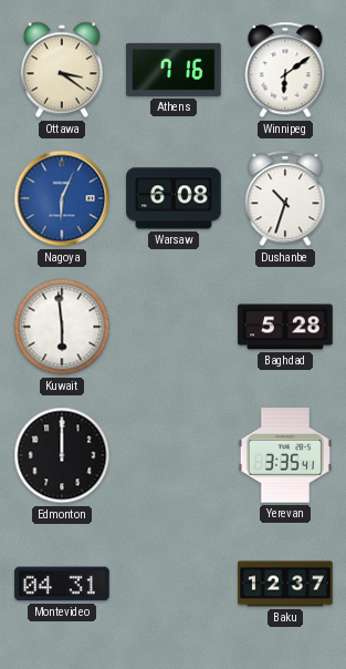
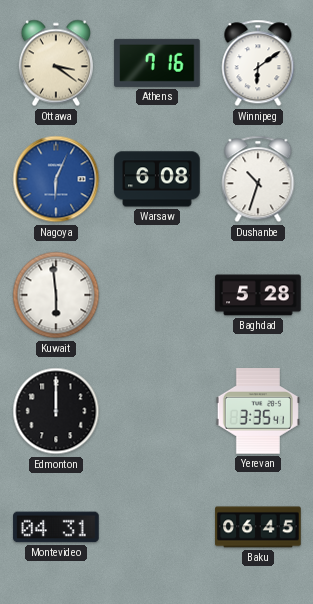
Baku: 12:37 -> 06:45
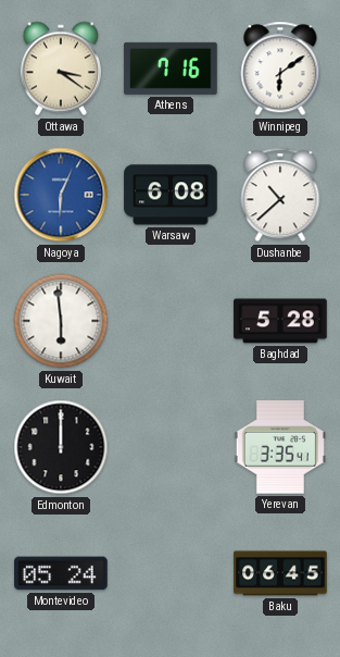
Dushanbe: 10:33 -> 10:38
Montevideo: 04:31 -> 05:24
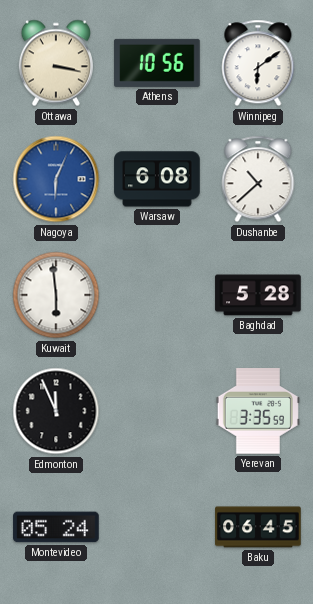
Ottawa: 3:21 -> 3:17
Athens: 7:16 -> 10:56
Edmonton: 12:00 -> 11:56
Yerevan: 3:35:41 -> 3:35:59
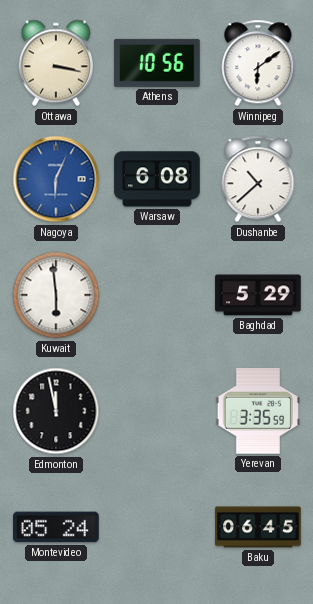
Baghdad: 5:28 -> 5:29
Edmonton: 11:56 -> 11:58
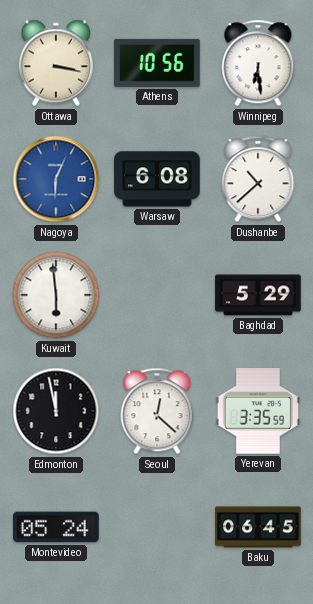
Winnipeg: 6:09 -> 6:29
Seoul: none -> 12:22
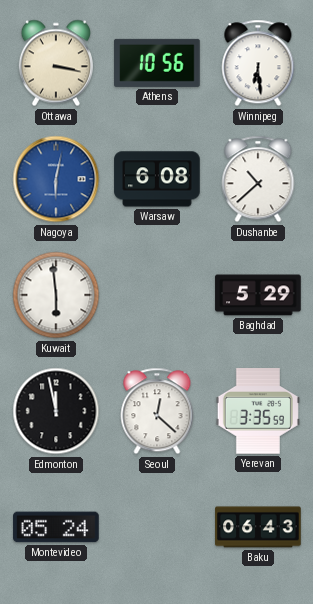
Nagoya: 6:04 -> 6:02
Baku: 06:45 -> 06:43
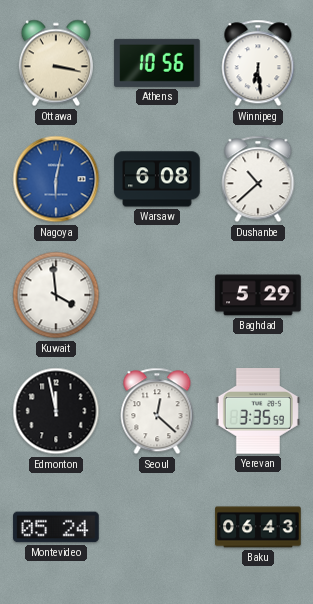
Kuwait: 5:59 -> 3:59
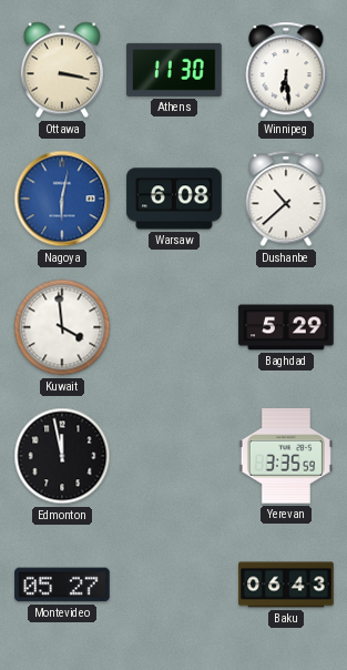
Athens: 10:56 -> 11:30
Seoul: 12:22 -> none
Montevideo: 05:24 -> 05:27
